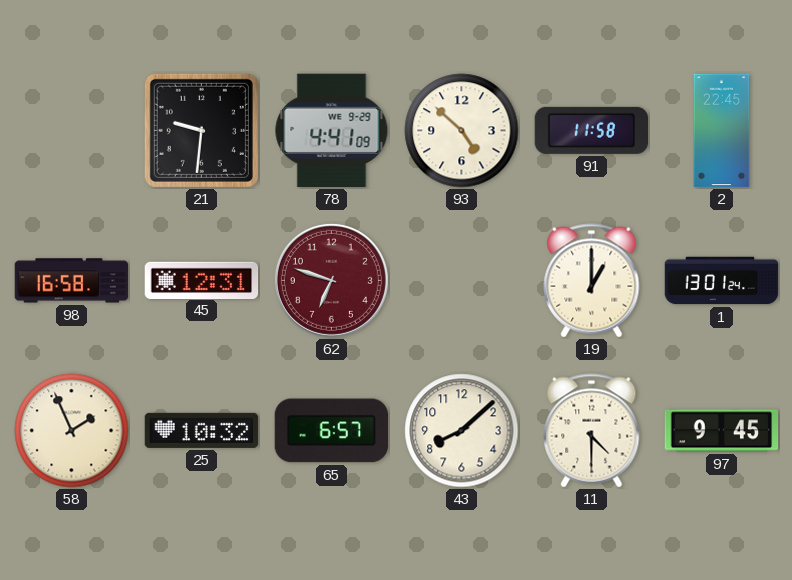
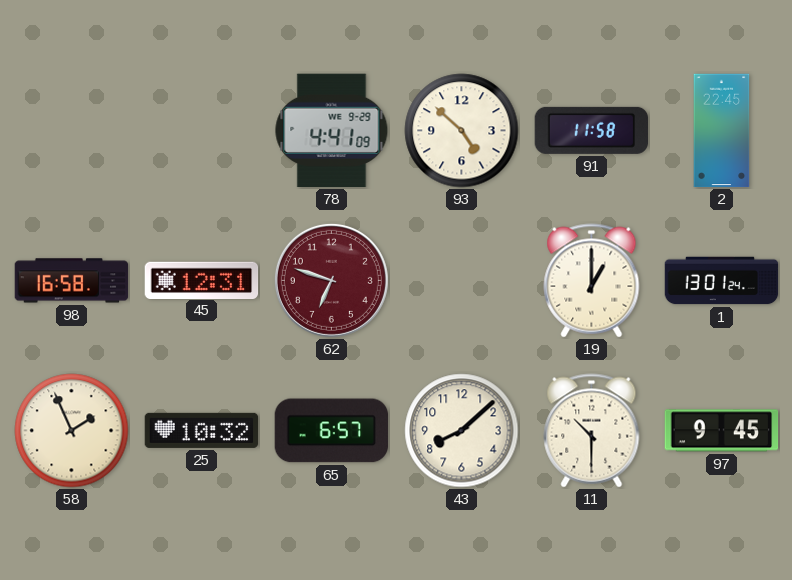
21: 9:31 -> none
11: 4:30 -> 10:30
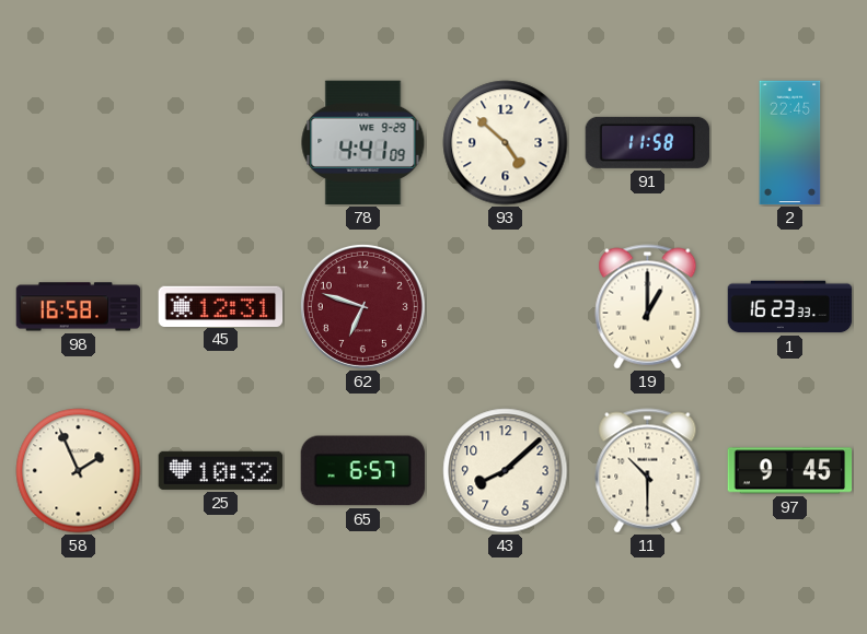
1: 13:01 -> 16:23
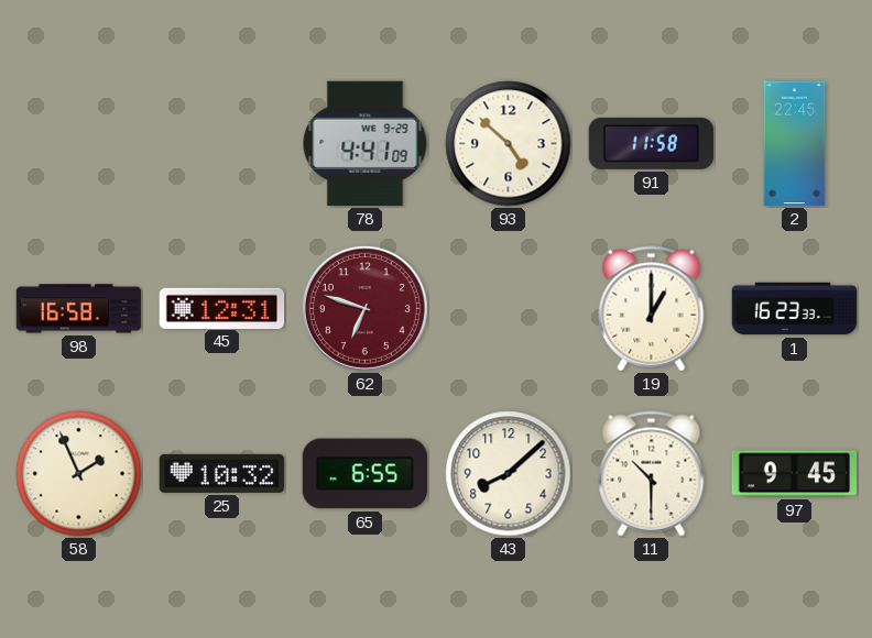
65: 6:57 -> 6:55
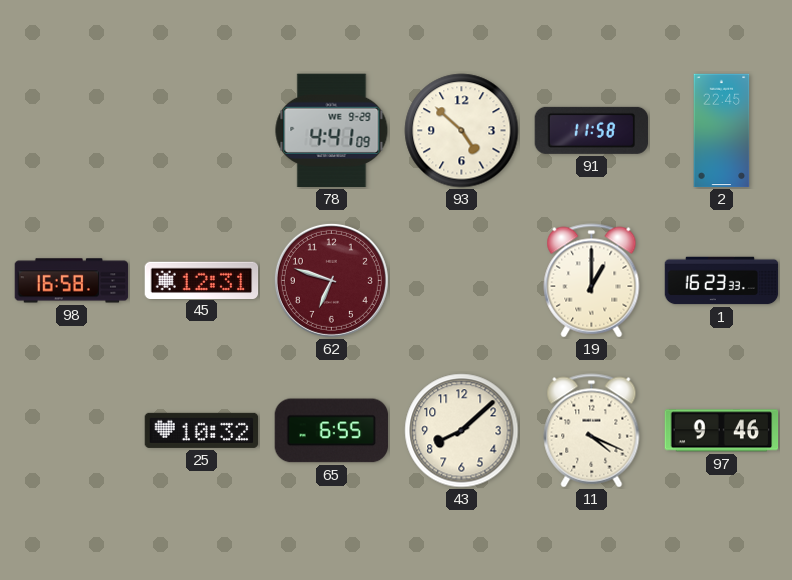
58: 1:56 -> none
11: 10:30 -> 4:19
97: 9:45 -> 9:46
